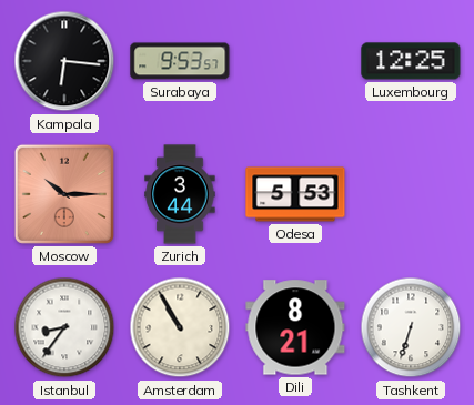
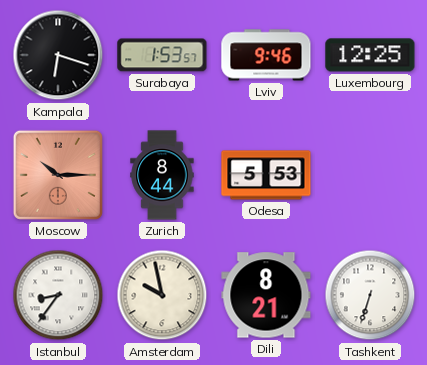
Kampala: 6:16 -> 6:18
Surabaya: 9:53 -> 1:53
Lviv: none -> 9:46
Zurich: 3:44 -> 8:44
Amsterdam: 10:55 -> 9:58
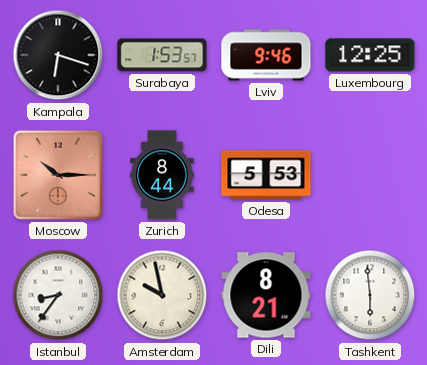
Tashkent: 6:33 -> 5:59
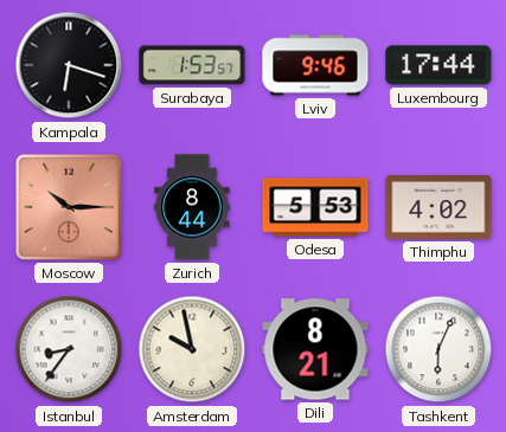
Luxembourg: 12:25 -> 17:44
Thimphu: none -> 4:02
Tashkent: 5:59 -> 6:04
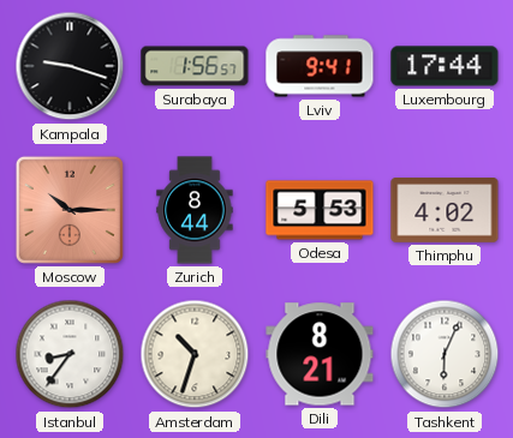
Kampala: 6:18 -> 9:18
Surabaya: 1:53 -> 1:56
Lviv: 9:46 -> 9:41
Amsterdam: 9:58 -> 10:33
